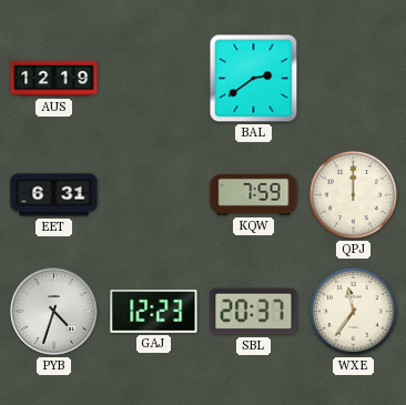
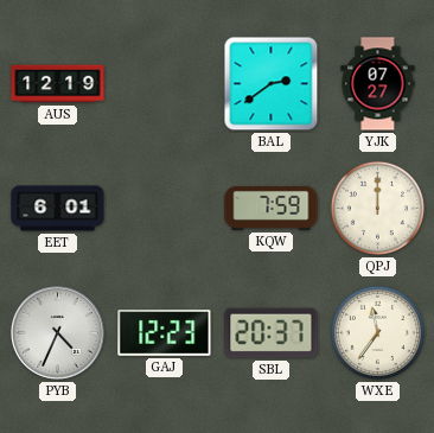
YJK: none -> 07:27
EET: 6:31 -> 6:01
PYB: 4:33 -> 4:34
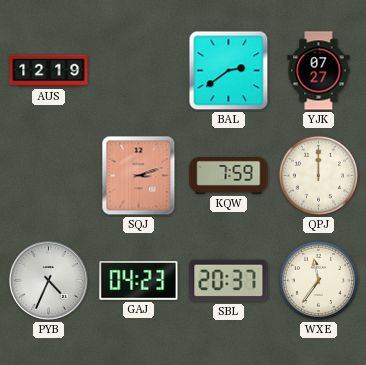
EET: 6:01 -> none
SQJ: none -> 3:12
GAJ: 12:23 -> 04:23
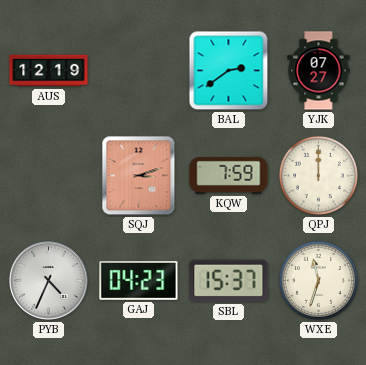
SBL: 20:37 -> 15:37
WXE: 11:36 -> 11:33
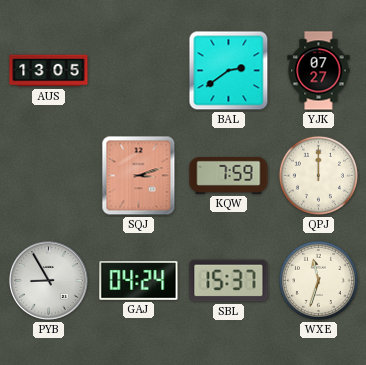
AUS: 12:19 -> 13:05
PYB: 4:34 -> 8:55
GAJ: 04:23 -> 04:24
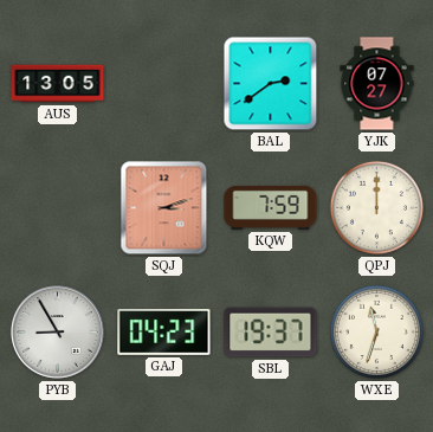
GAJ: 04:24 -> 04:23
SBL: 15:37 -> 19:37
